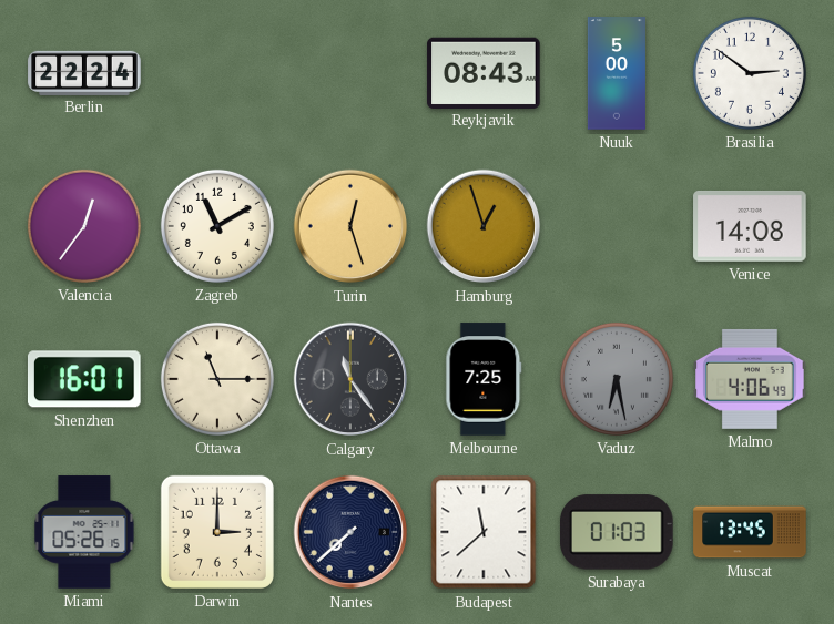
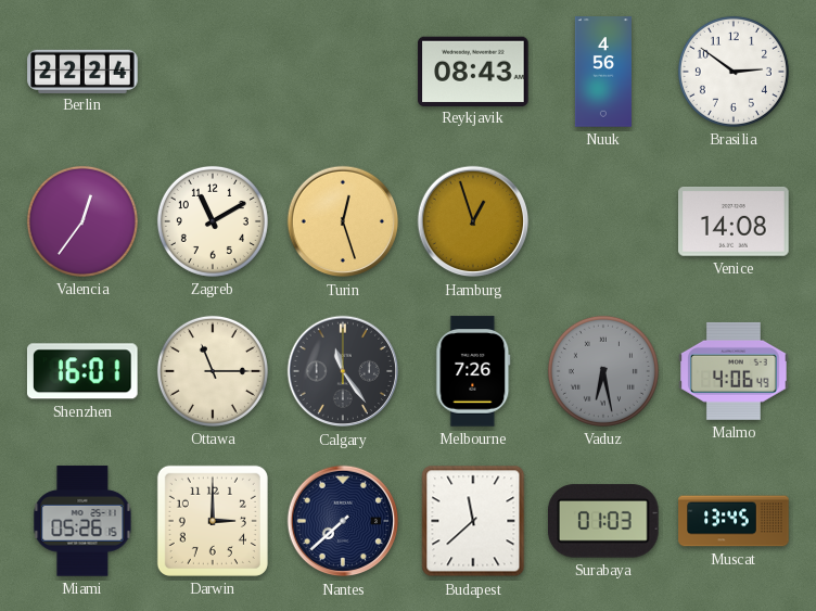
Nuuk: 5:00 -> 4:56
Melbourne: 7:25 -> 7:26
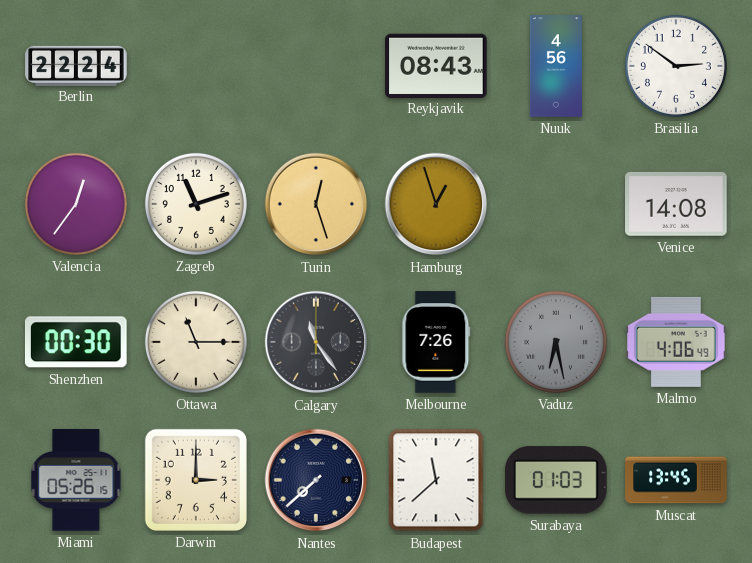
Zagreb: 11:10 -> 11:12
Shenzhen: 16:01 -> 00:30
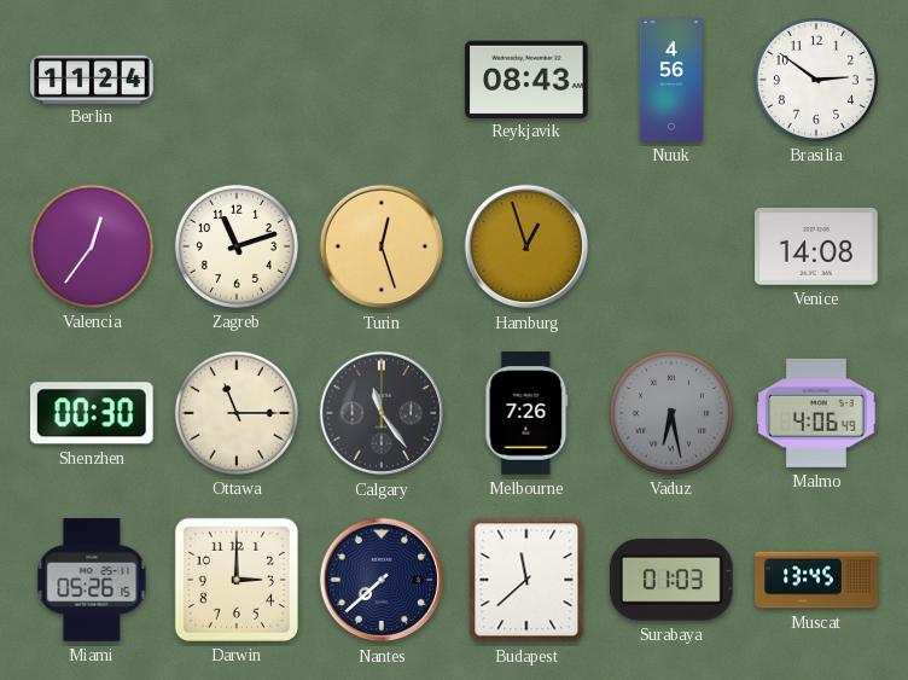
Berlin: 22:24 -> 11:24
